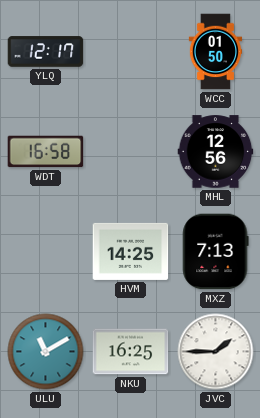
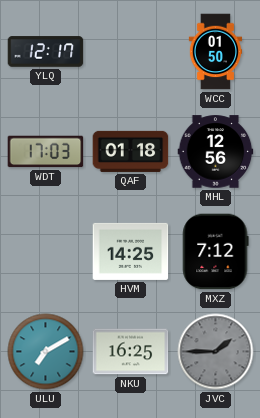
WDT: 16:58 -> 17:03
QAF: none -> 01:18
MXZ: 7:13 -> 7:12
ULU: 11:10 -> 7:10
JVC dial: white -> grey
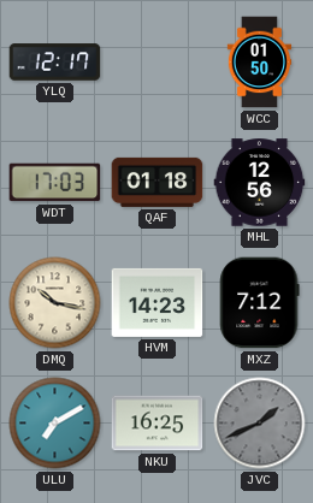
DMQ: none -> 10:17
HVM: 14:25 -> 14:23
JVC: 1:45 -> 1:41
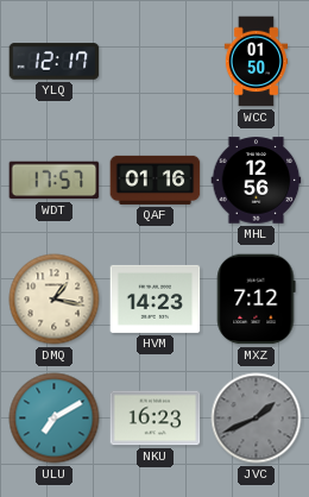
WDT: 17:03 -> 17:57
QAF: 01:18 -> 01:16
DMQ: 10:17 -> 1:17
NKU: 16:25 -> 16:23
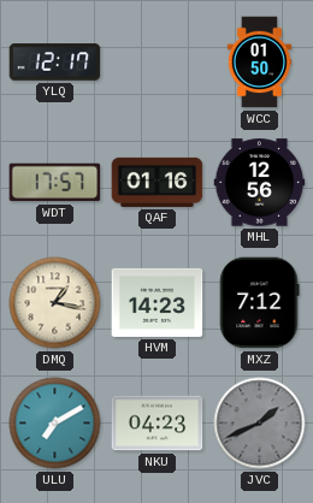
NKU: 16:23 -> 04:23
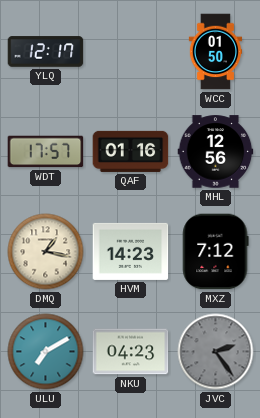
JVC: 1:41 -> 2:24
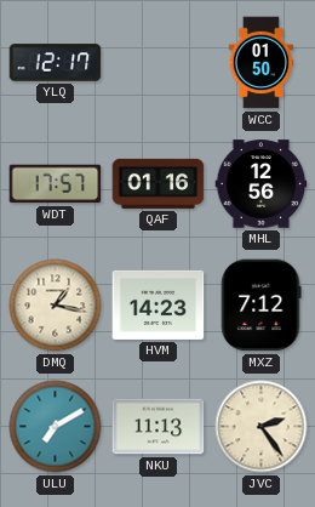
NKU: 04:23 -> 11:13
JVC dial: grey -> cream
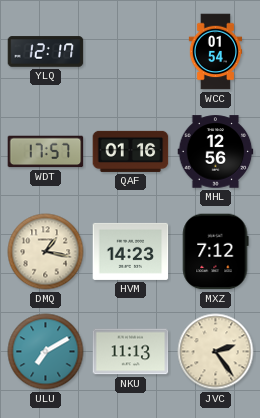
WCC: 01:50 -> 01:54
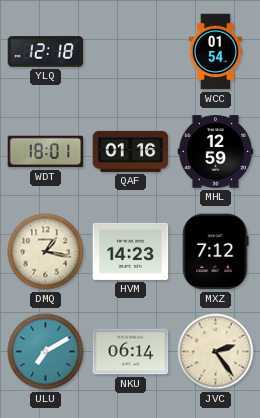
YLQ: 12:17 -> 12:18
WDT: 17:57 -> 18:01
MHL: 12:56 -> 12:59
NKU: 11:13 -> 06:14
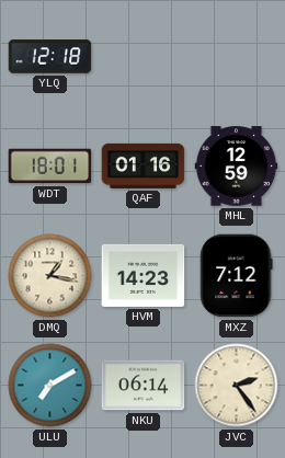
WCC: 01:54 -> none
